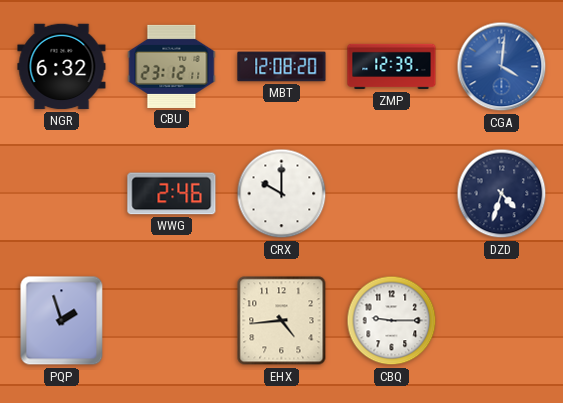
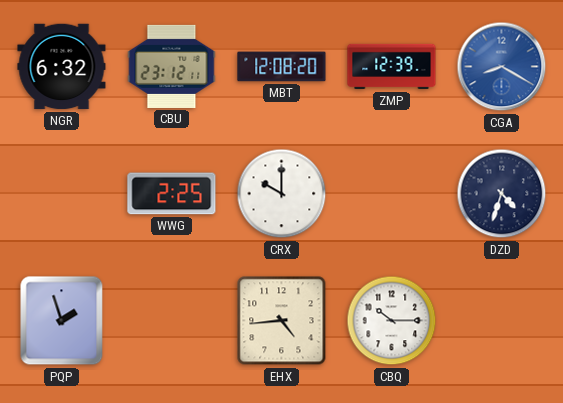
CGA: 4:01 -> 8:20
WWG: 2:46 -> 2:25
CBQ: 9:15 -> 10:15
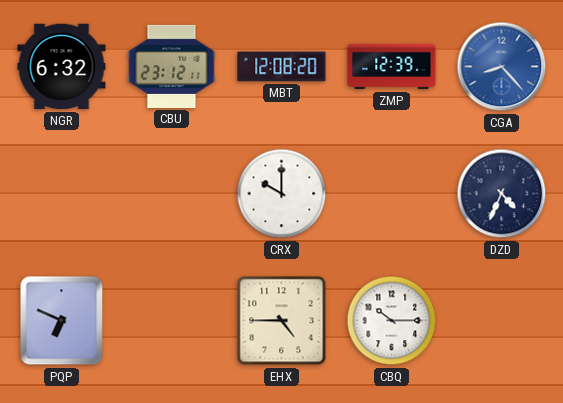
CGA: 8:20 -> 8:23
WWG: 2:25 -> none
DZD: 4:33 -> 4:34
PQP: 1:57 -> 6:49
EHX: 4:44 -> 4:45
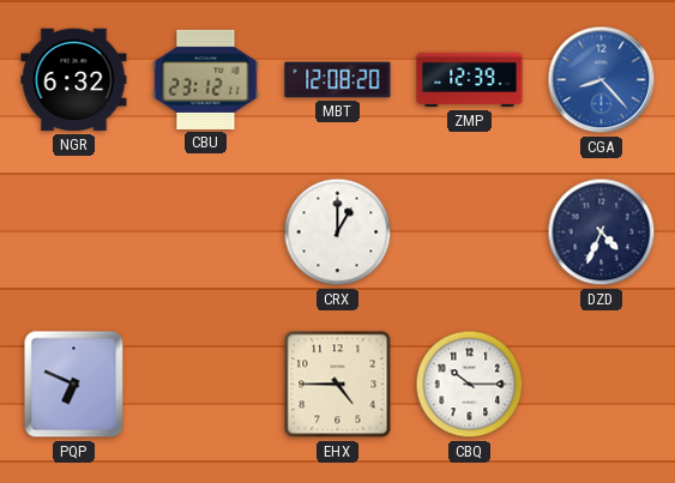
CRX: 10:00 -> 1:00
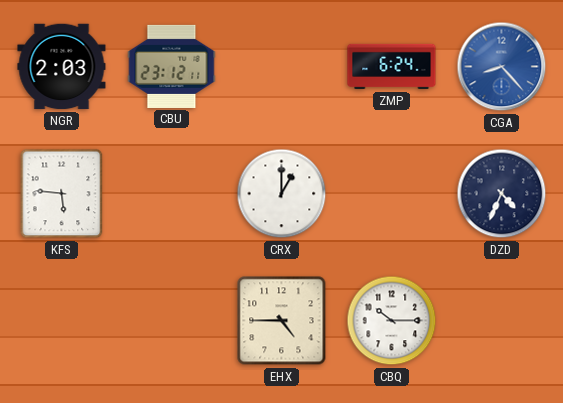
NGR: 6:32 -> 2:03
MBT: 12:08 -> none
ZMP: 12:39 -> 6:24
KFS: none -> 5:46
PQP: 6:49 -> none
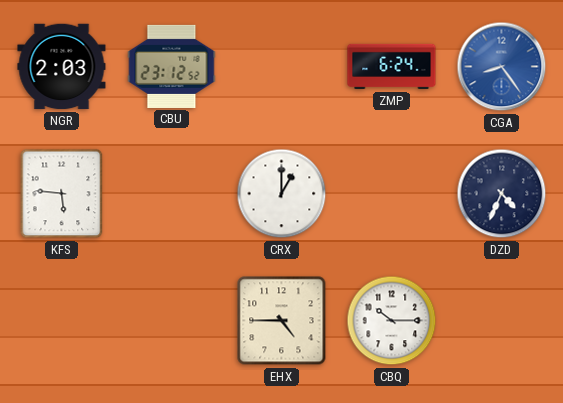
CBU: 23:12:11 -> 23:12:52
CGA: 8:23 -> 8:24
